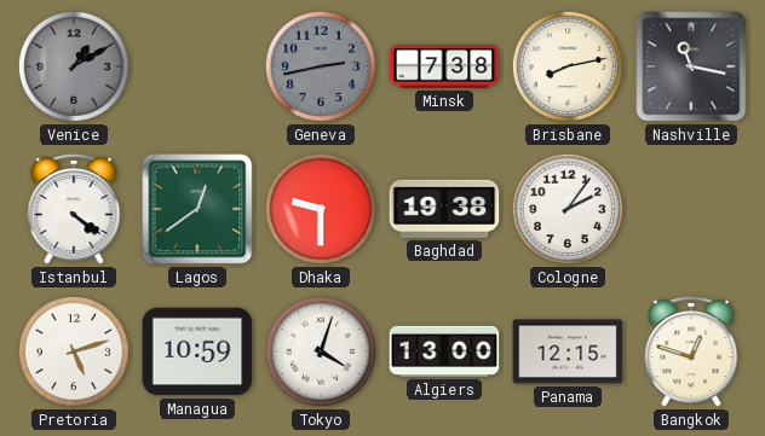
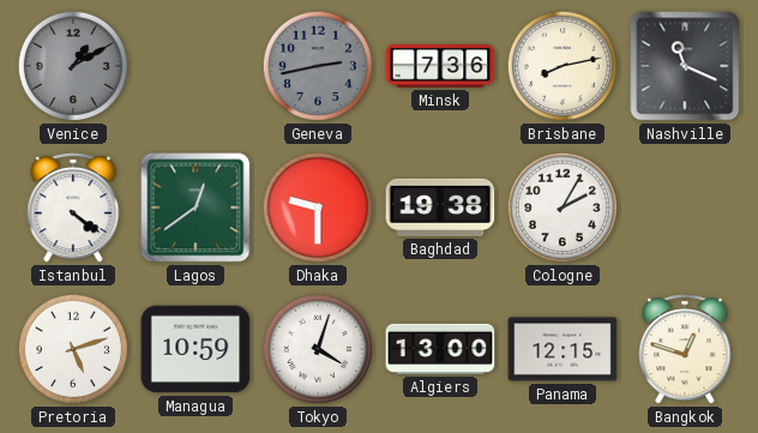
Minsk: 7:38 -> 7:36
Nashville: 11:17 -> 11:19
Cologne: 2:06 -> 2:05
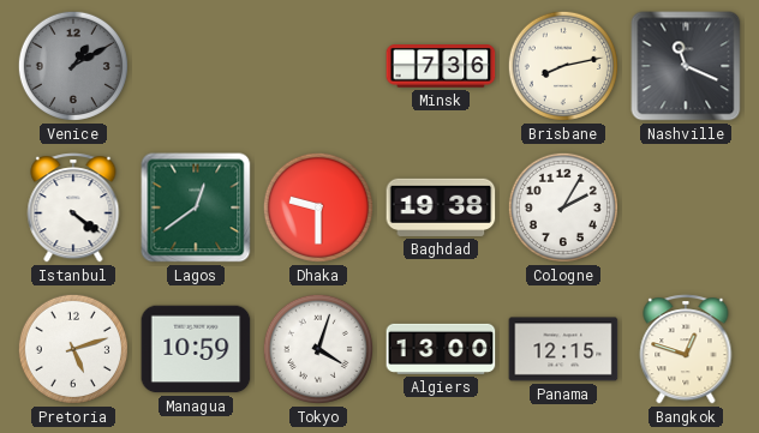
Geneva: 2:43 -> none
